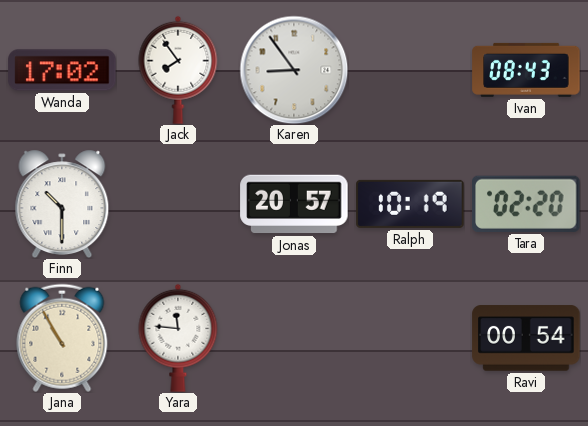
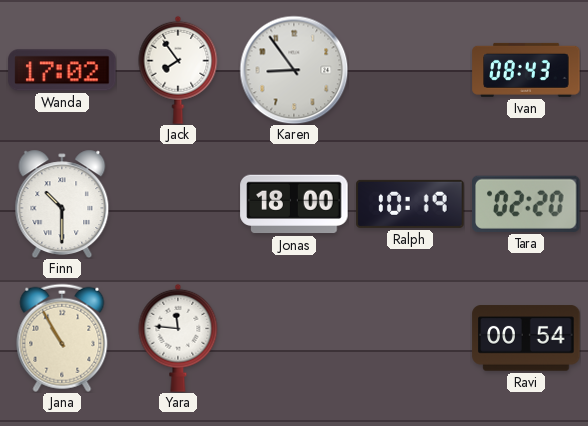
Jonas: 20:57 -> 18:00
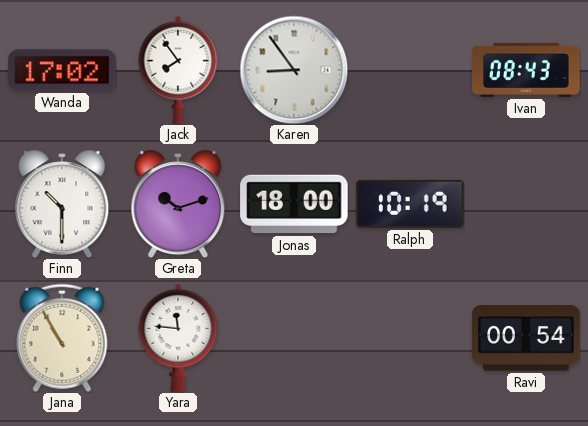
Greta: none -> 10:12
Tara: 02:20 -> none
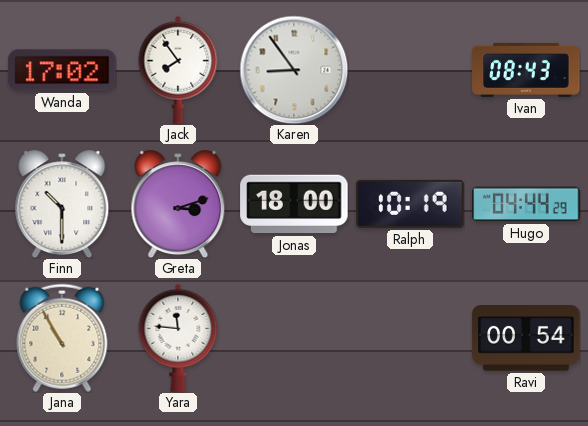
Greta: 10:12 -> 3:12
Hugo: none -> 04:44
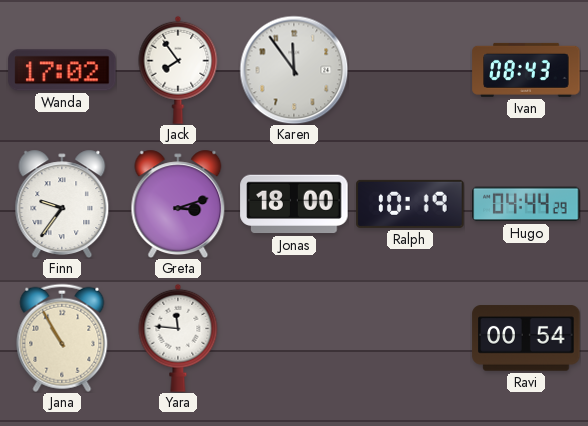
Karen: 8:54 -> 11:54
Finn: 10:30 -> 9:36
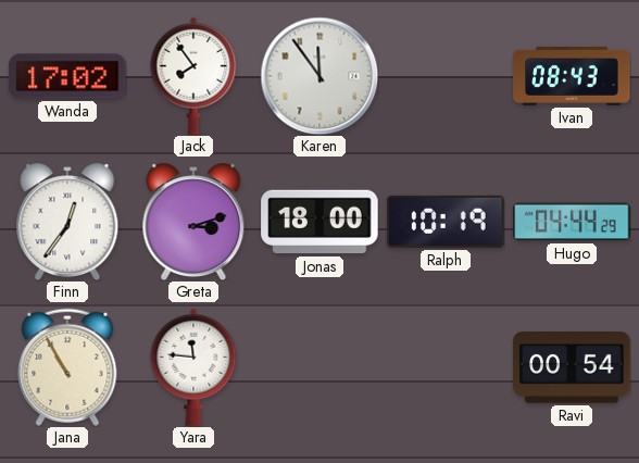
Finn: 9:36 -> 12:36
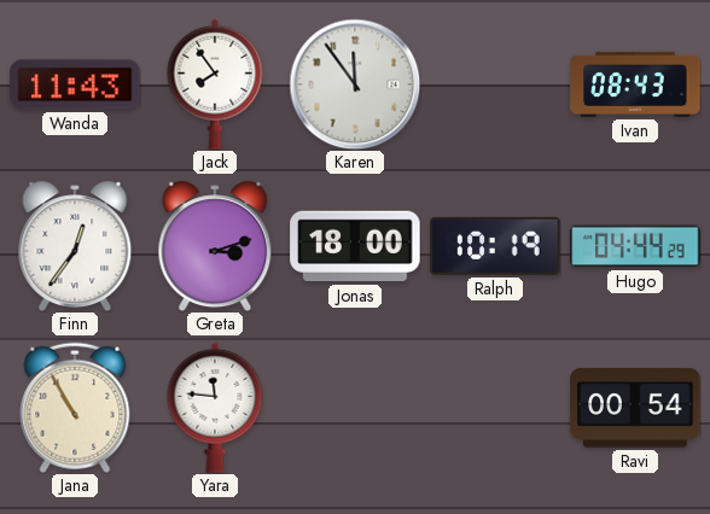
Wanda: 17:02 -> 11:43
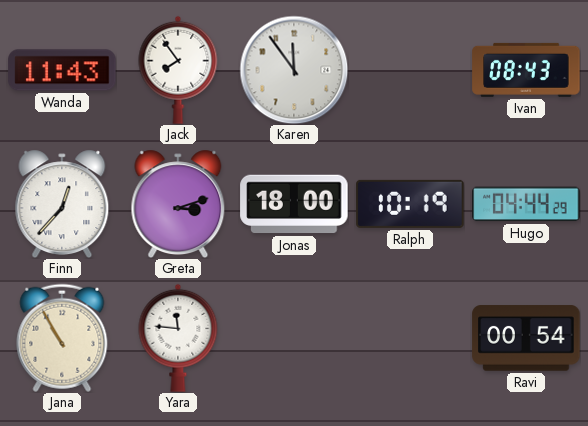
Finn: 12:36 -> 12:37
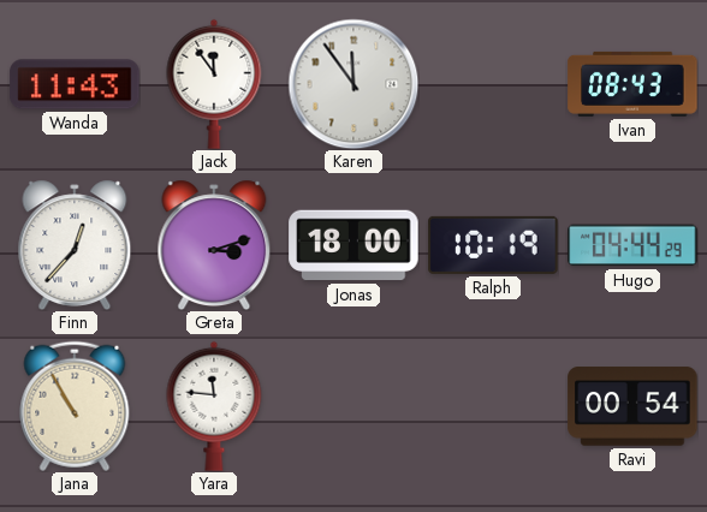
Jack: 7:54 -> 11:54
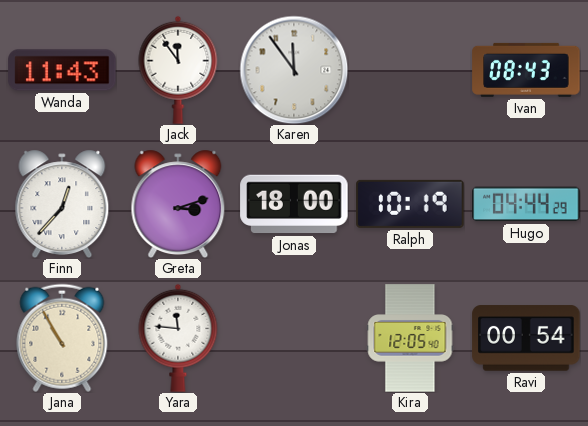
Kira: none -> 12:05
